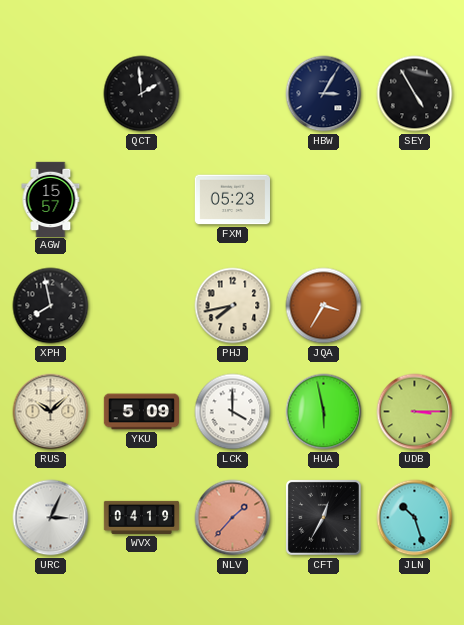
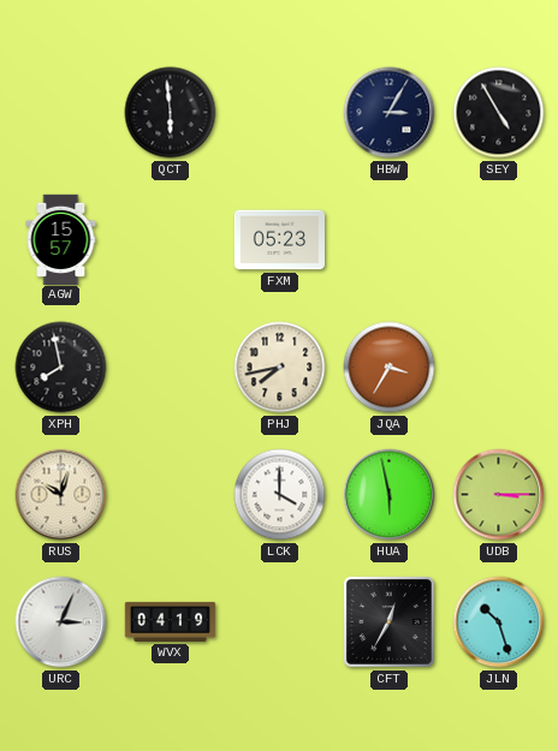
QCT: 1:59 -> 5:59
RUS: 10:08 -> 10:03
YKU: 5:09 -> none
NLV: 1:37 -> none
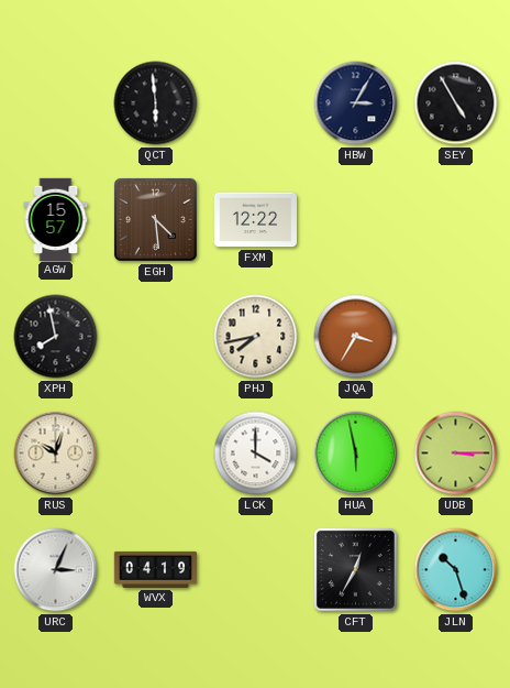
EGH: none -> 4:29
FXM: 05:23 -> 12:22
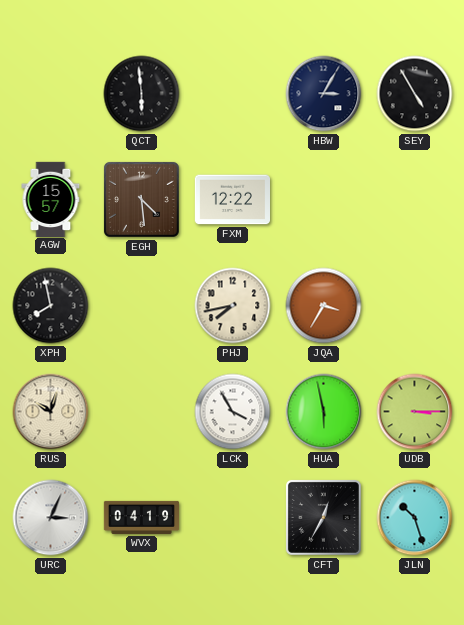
LCK: 4:00 -> 3:55
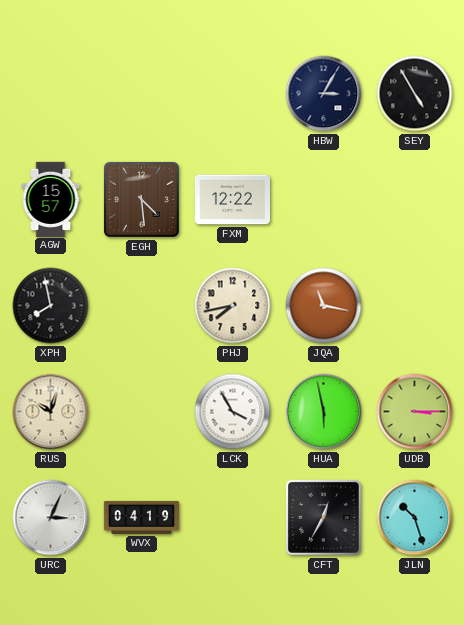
QCT: 5:59 -> none
JQA: 3:35 -> 11:17
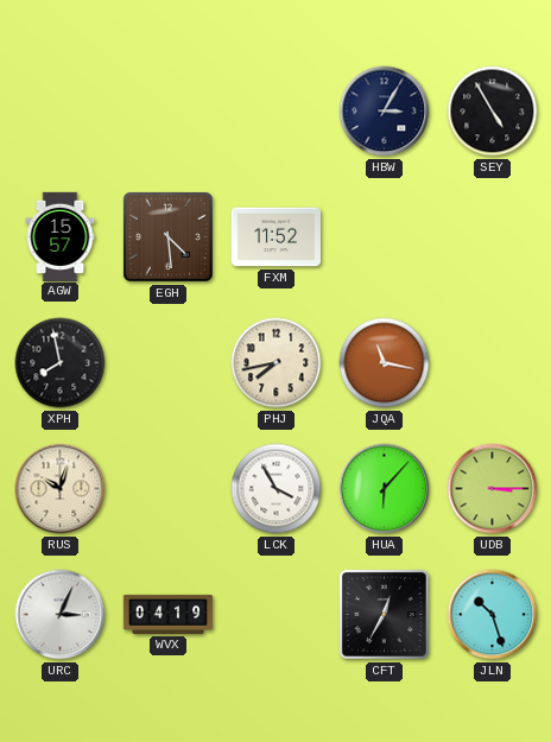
FXM: 12:22 -> 11:52
HUA: 5:58 -> 6:07
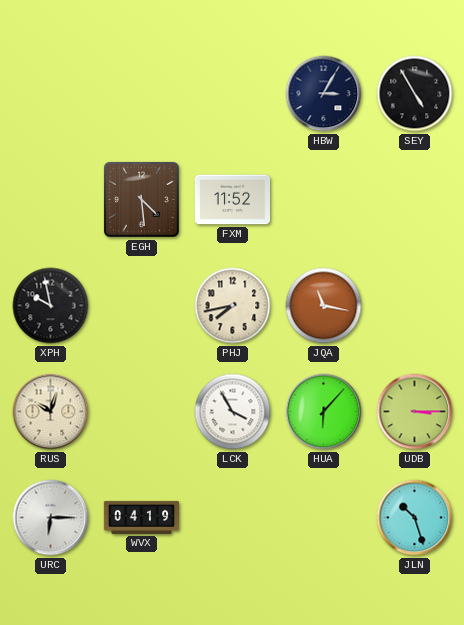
AGW: 15:57 -> none
XPH: 7:58 -> 9:58
URC: 3:04 -> 6:15
CFT: 12:35 -> none
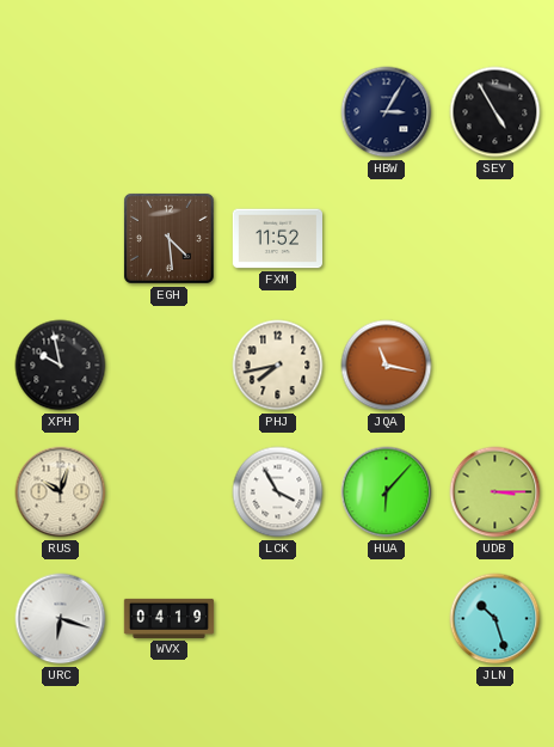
URC: 6:15 -> 6:18
